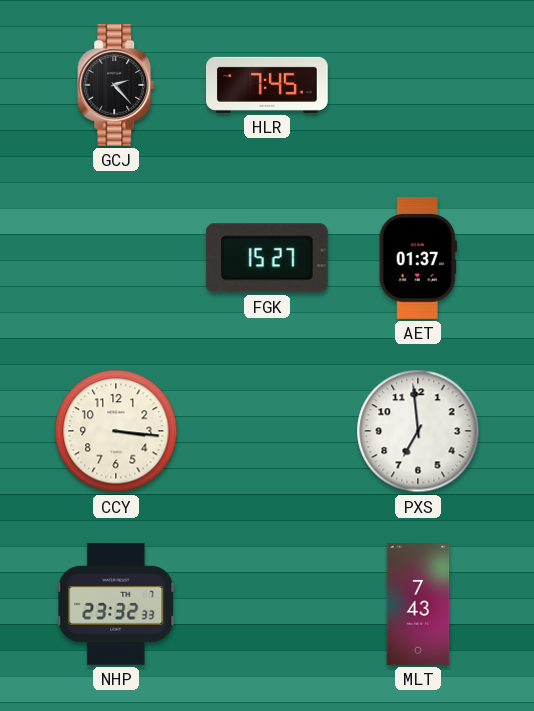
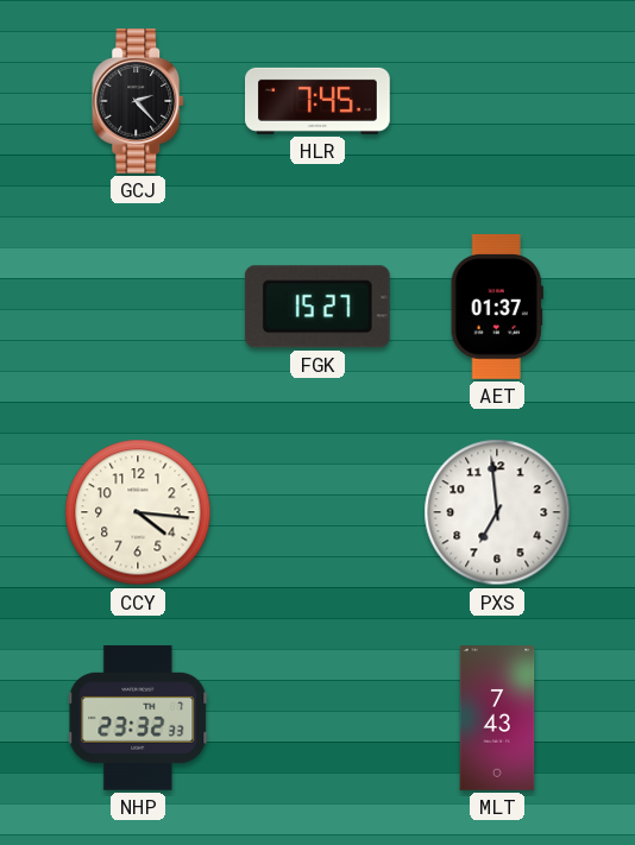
CCY: 3:16 -> 4:16
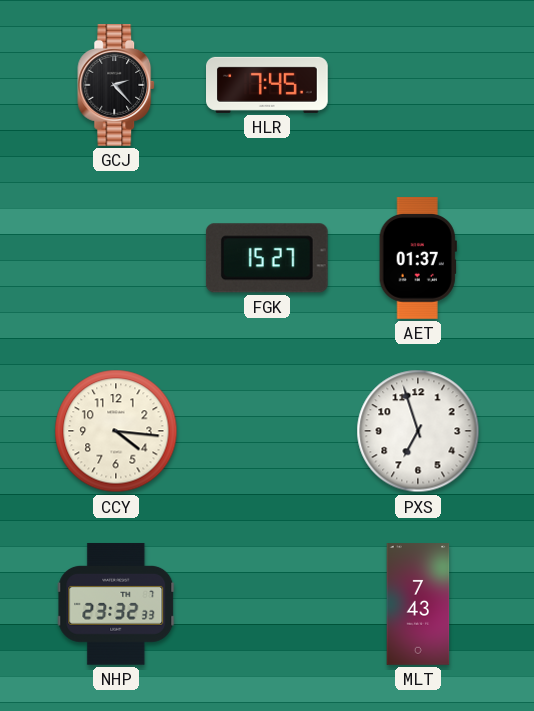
PXS: 6:59 -> 6:57
